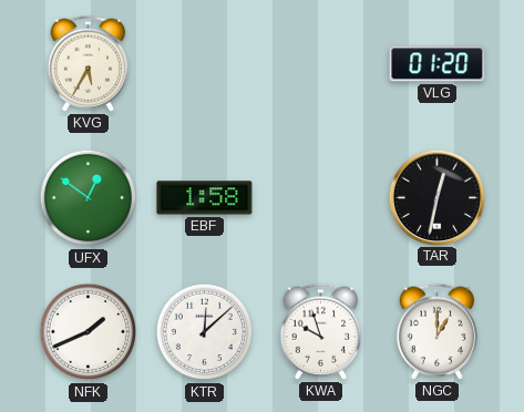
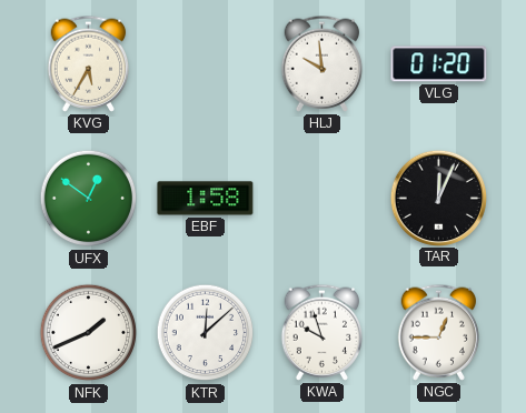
HLJ: none -> 9:59
TAR: 12:32 -> 12:04
NGC: 1:00 -> 12:45
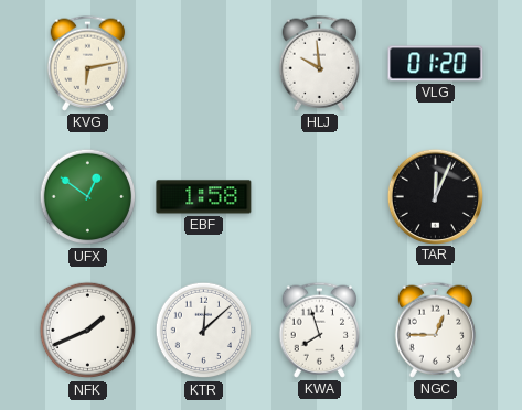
KVG: 5:35 -> 6:13
KWA: 9:57 -> 7:57
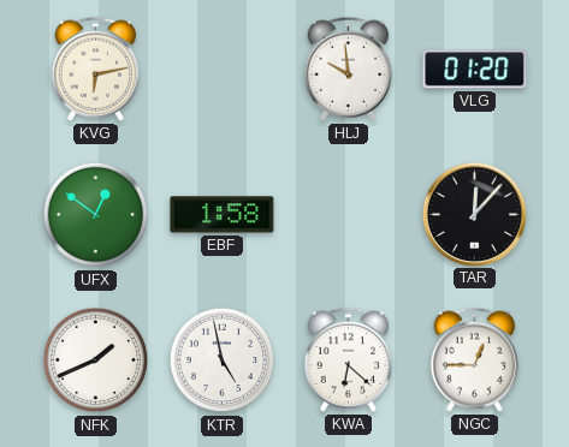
TAR: 12:04 -> 12:07
KTR: 12:08 -> 4:58
KWA: 7:57 -> 6:22
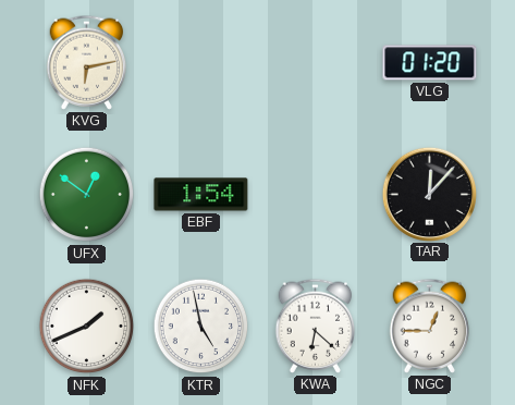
HLJ: 9:59 -> none
EBF: 1:58 -> 1:54
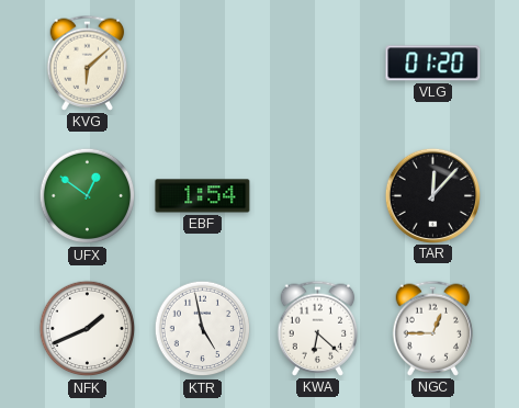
KVG: 6:13 -> 6:08
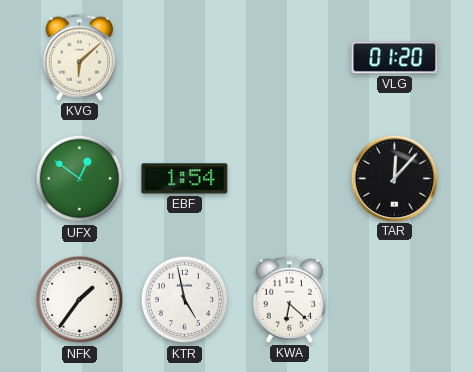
NFK: 1:41 -> 1:36
NGC: 12:45 -> none
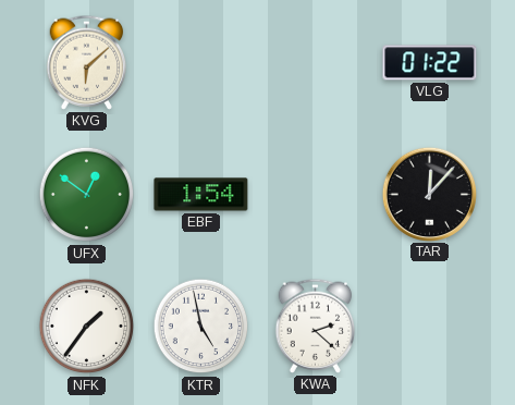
VLG: 01:20 -> 01:22
KWA: 6:22 -> 2:22
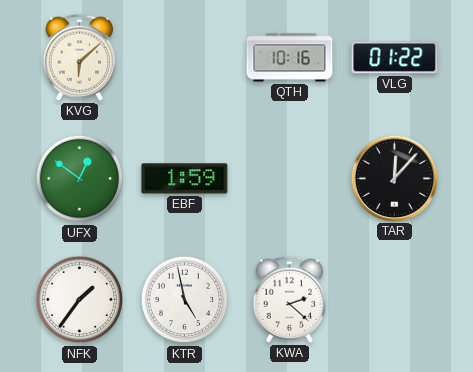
QTH: none -> 10:16
EBF: 1:54 -> 1:59
